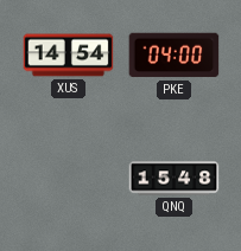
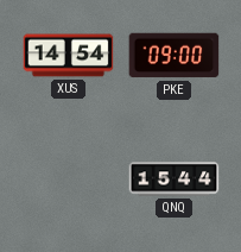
PKE: 04:00 -> 09:00
QNQ: 15:48 -> 15:44
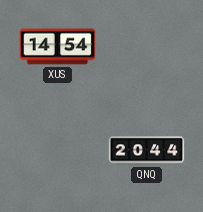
PKE: 09:00 -> none
QNQ: 15:44 -> 20:44
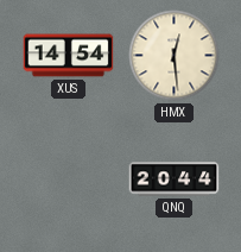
HMX: none -> 12:29
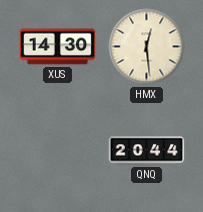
XUS: 14:54 -> 14:30
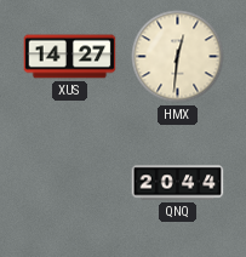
XUS: 14:30 -> 14:27
HMX: 12:29 -> 12:31
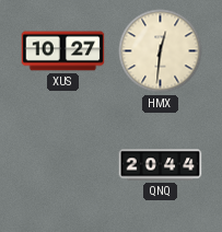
XUS: 14:27 -> 10:27
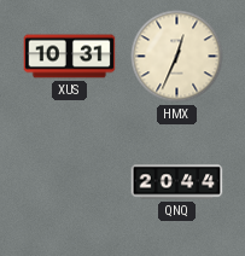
XUS: 10:27 -> 10:31
HMX: 12:31 -> 12:34
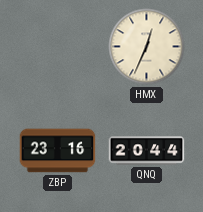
XUS: 10:31 -> none
ZBP: none -> 23:16
